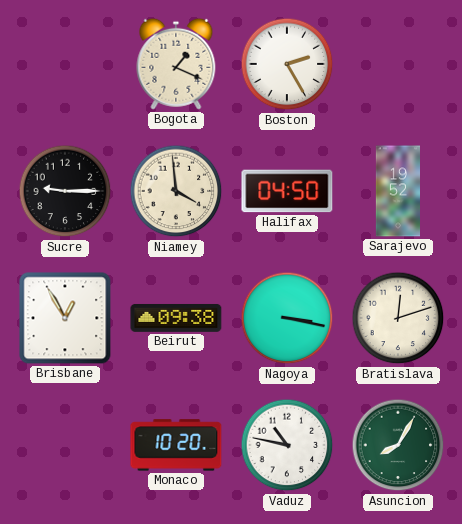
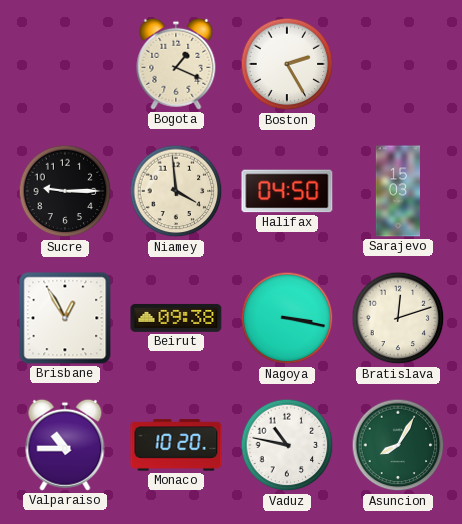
Sarajevo: 19:52 -> 15:03
Valparaiso: none -> 10:45
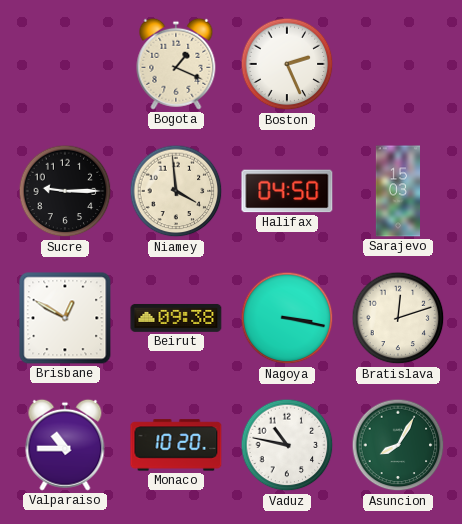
Boston: 2:25 -> 2:26
Brisbane: 12:55 -> 12:50
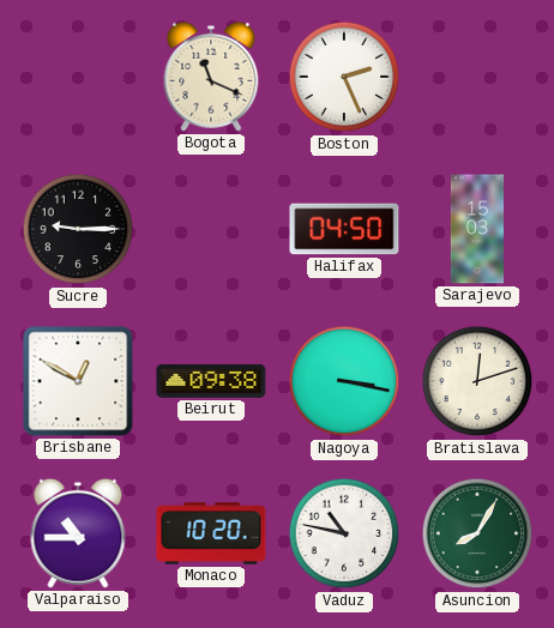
Bogota: 1:19 -> 11:19
Niamey: 3:59 -> none
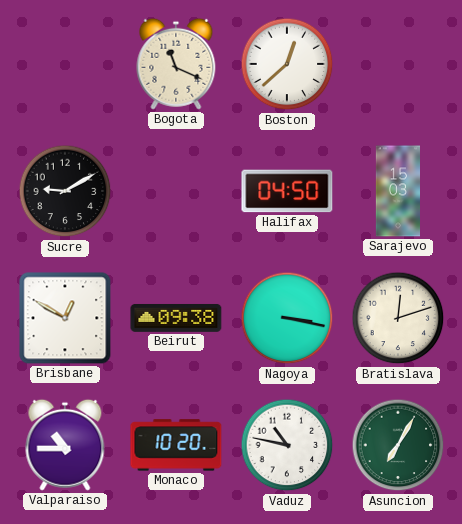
Boston: 2:26 -> 12:38
Sucre: 9:15 -> 9:10
Asuncion: 8:05 -> 7:05
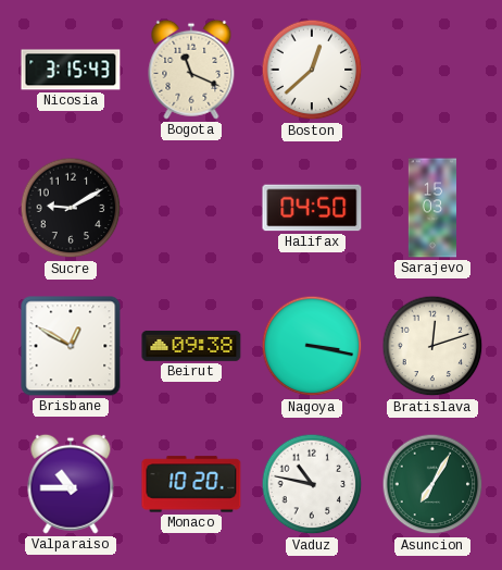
Nicosia: none -> 3:15
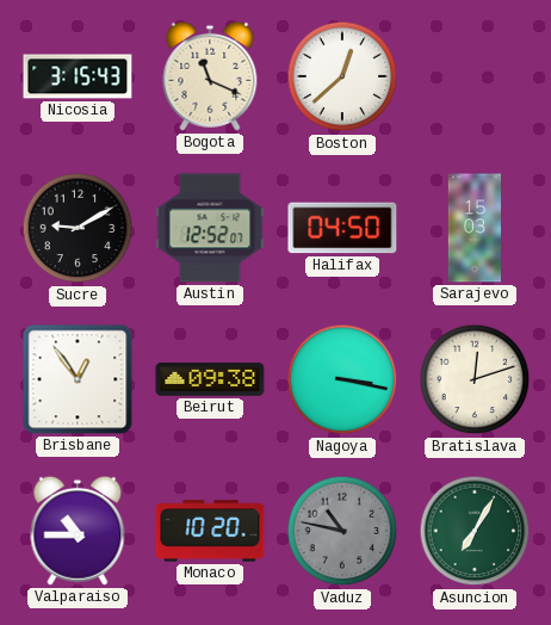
Austin: none -> 12:52
Brisbane: 12:50 -> 12:54
Vaduz dial: white -> grey
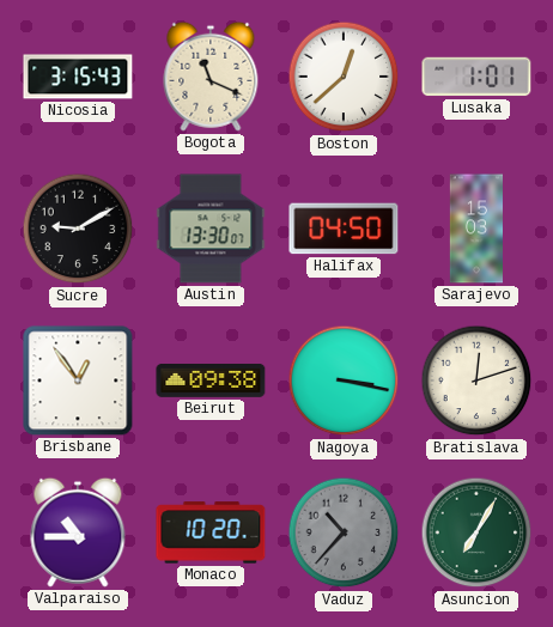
Lusaka: none -> 1:01
Austin: 12:52 -> 13:30
Vaduz: 10:47 -> 10:37
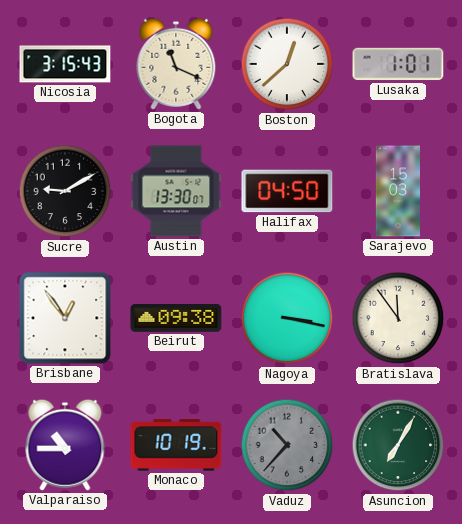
Bratislava: 12:12 -> 11:54
Monaco: 10:20 -> 10:19
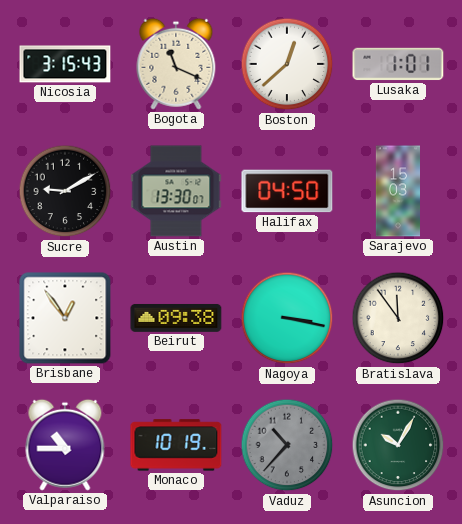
Asuncion: 7:05 -> 10:05
